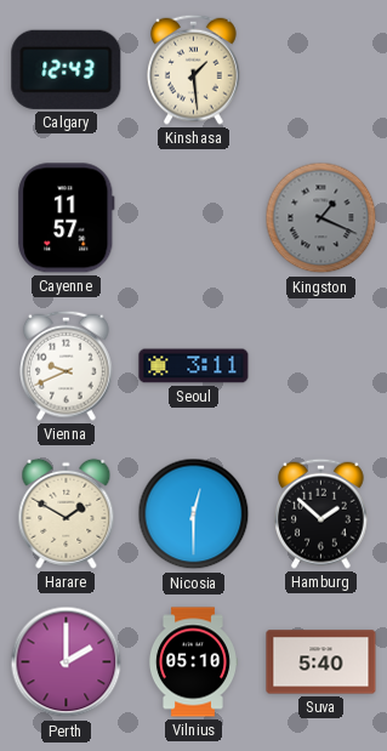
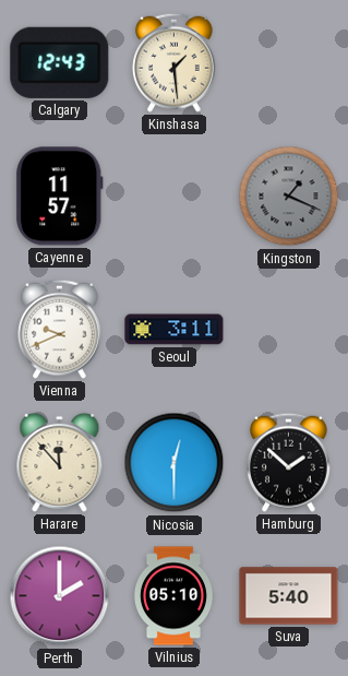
Harare: 1:50 -> 11:53
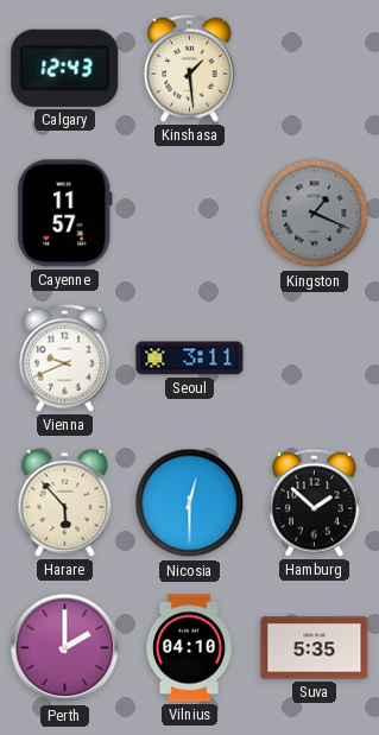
Harare: 11:53 -> 5:53
Vilnius: 05:10 -> 04:10
Suva: 5:40 -> 5:35
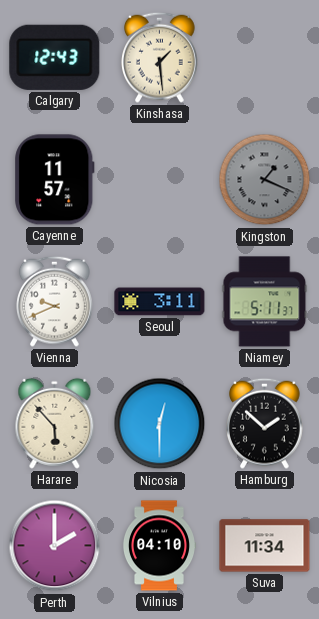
Niamey: none -> 5:11
Suva: 5:35 -> 11:34
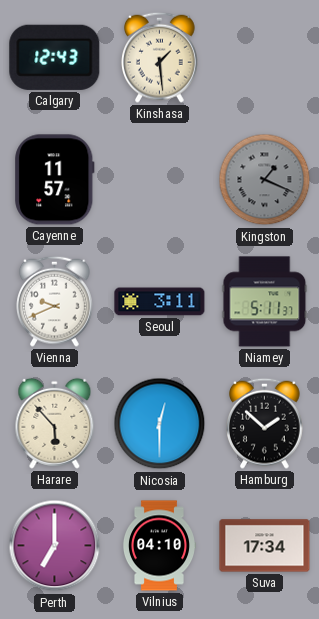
Perth: 2:00 -> 7:00
Suva: 11:34 -> 17:34
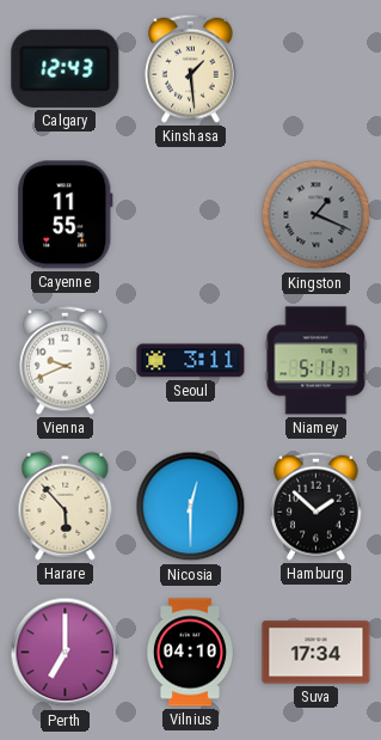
Cayenne: 11:57 -> 11:55
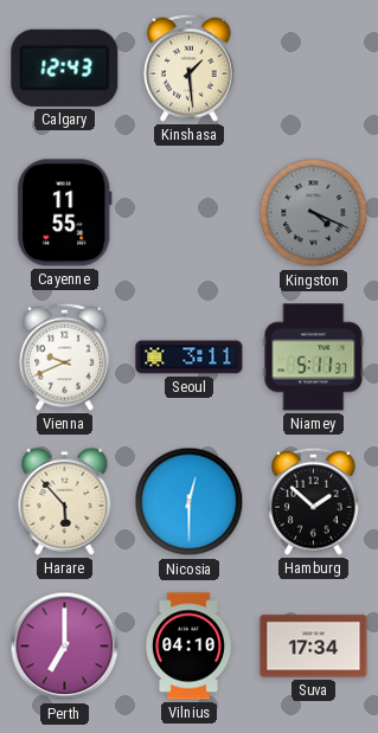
Kingston: 1:19 -> 4:19
